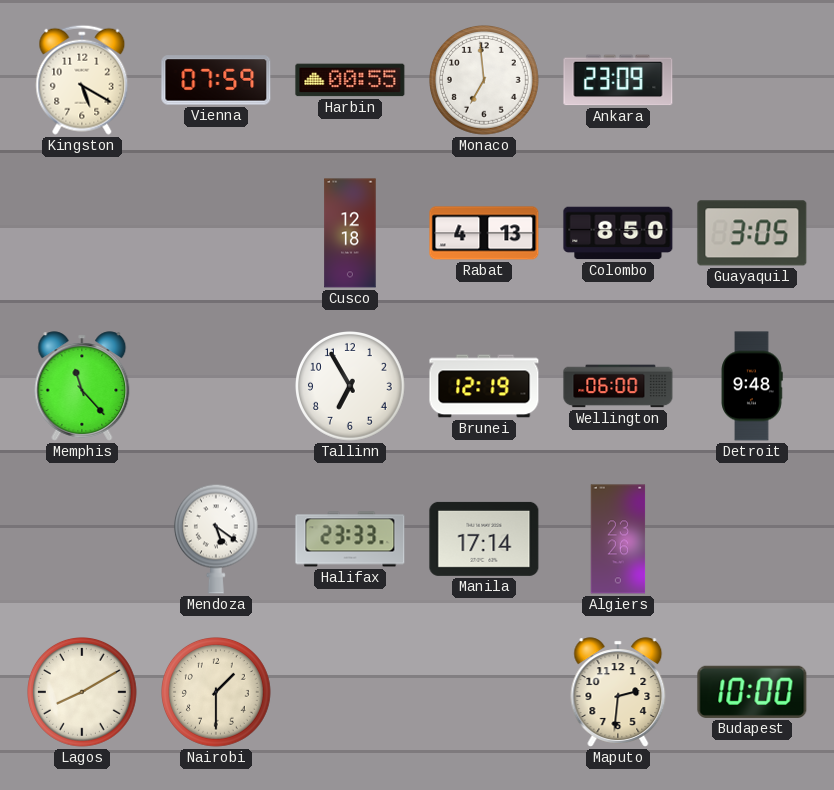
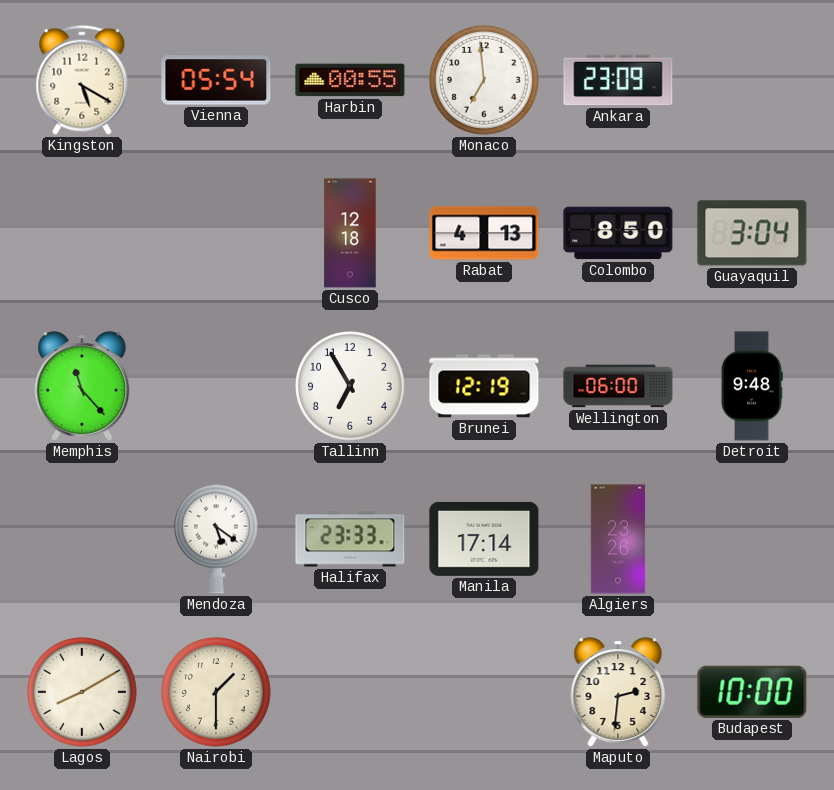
Vienna: 07:59 -> 05:54
Guayaquil: 3:05 -> 3:04
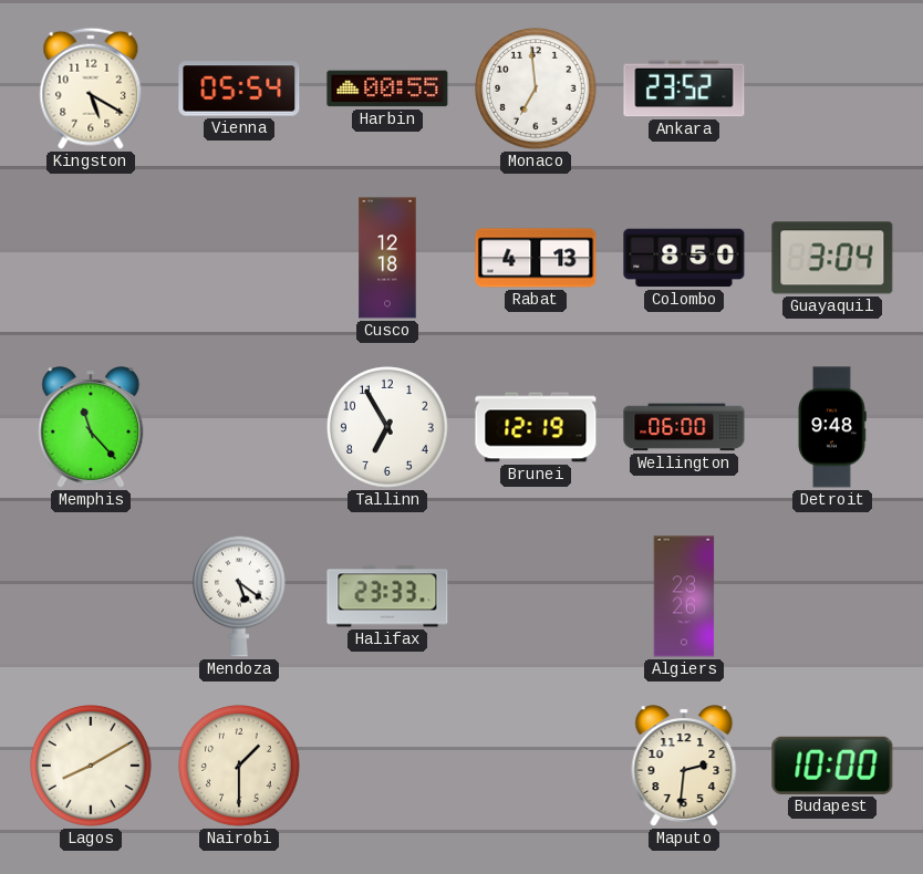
Ankara: 23:09 -> 23:52
Manila: 17:14 -> none
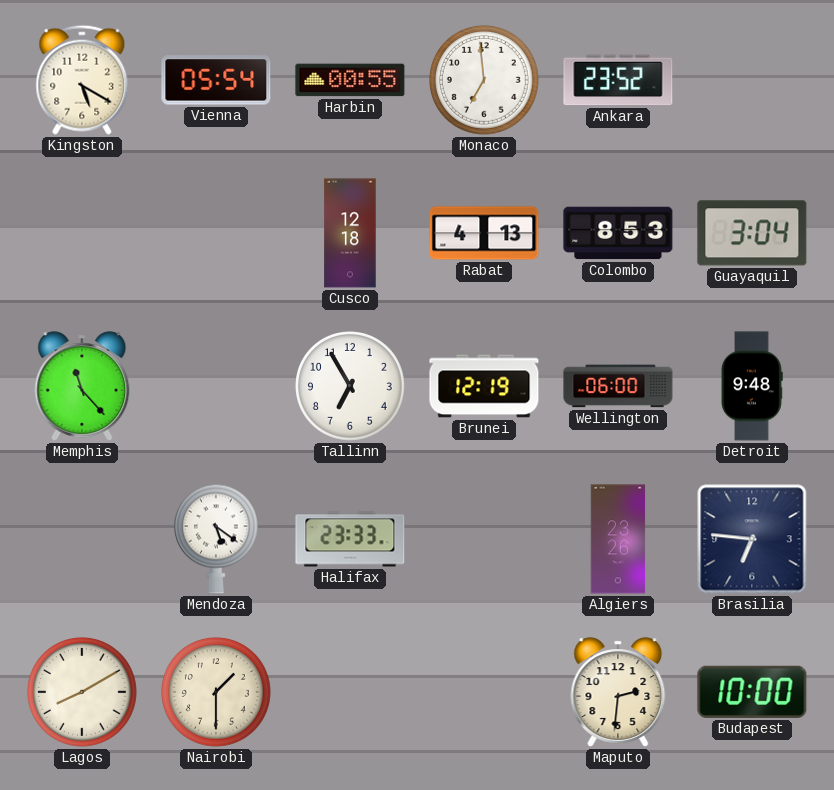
Colombo: 8:50 -> 8:53
Brasilia: none -> 6:46
